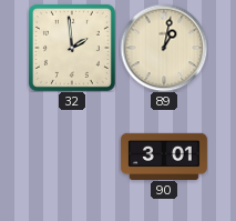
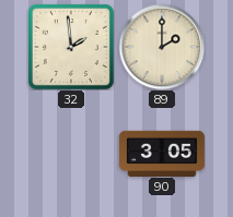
89: 1:02 -> 2:00
90: 3:01 -> 3:05
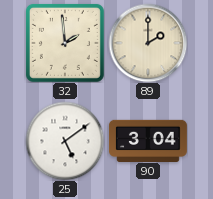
25: none -> 5:09
90: 3:05 -> 3:04
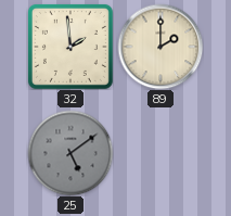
25 dial: white -> grey
90: 3:04 -> none
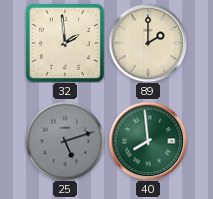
25: 5:09 -> 5:12
40: none -> 7:59
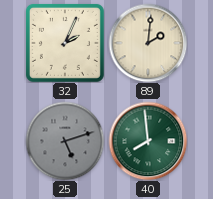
32: 1:59 -> 2:04
89: 2:00 -> 2:01
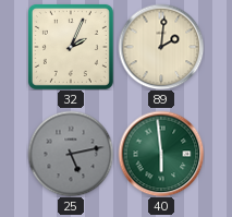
25: 5:12 -> 5:13
40: 7:59 -> 5:59
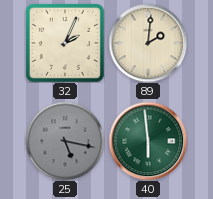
25: 5:13 -> 5:17
